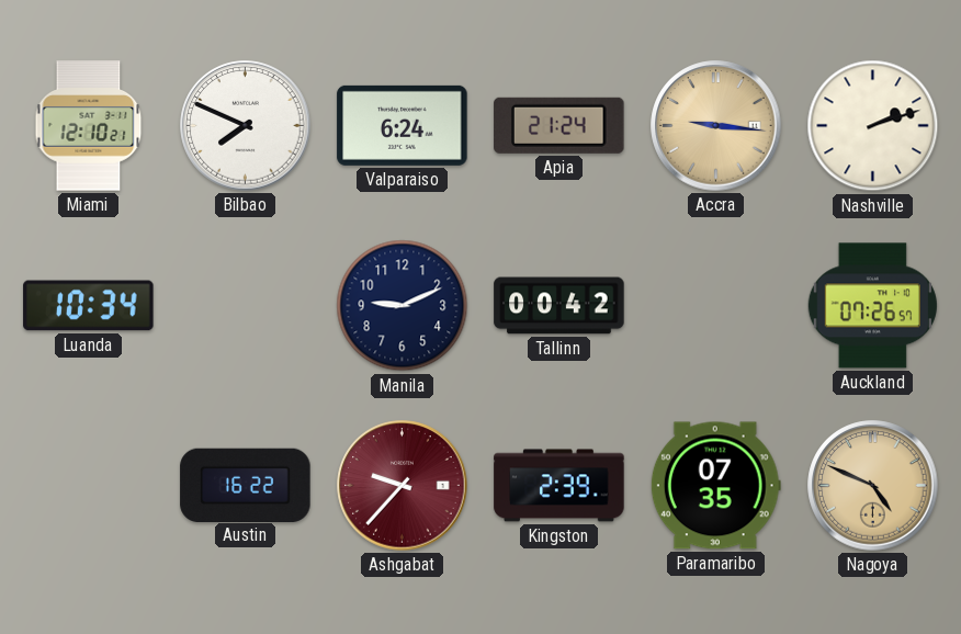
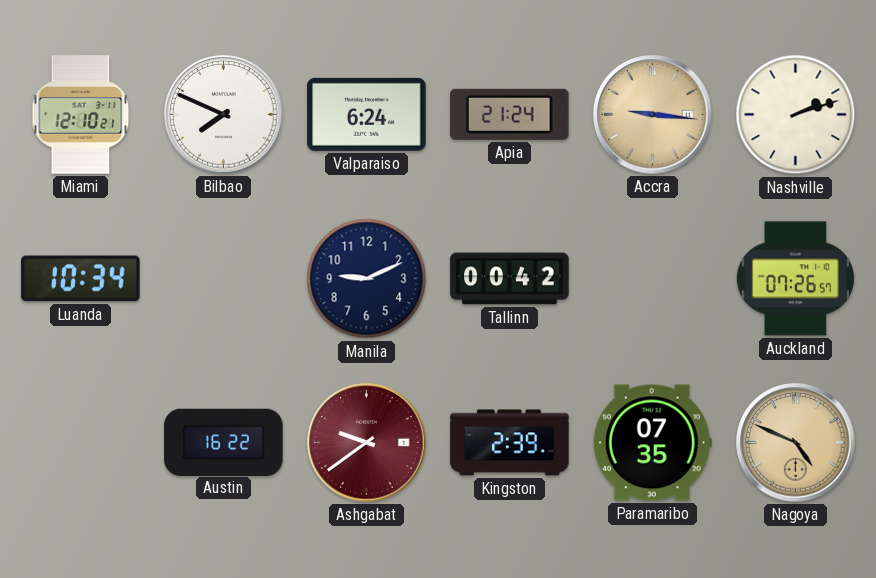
Ashgabat: 9:37 -> 9:39
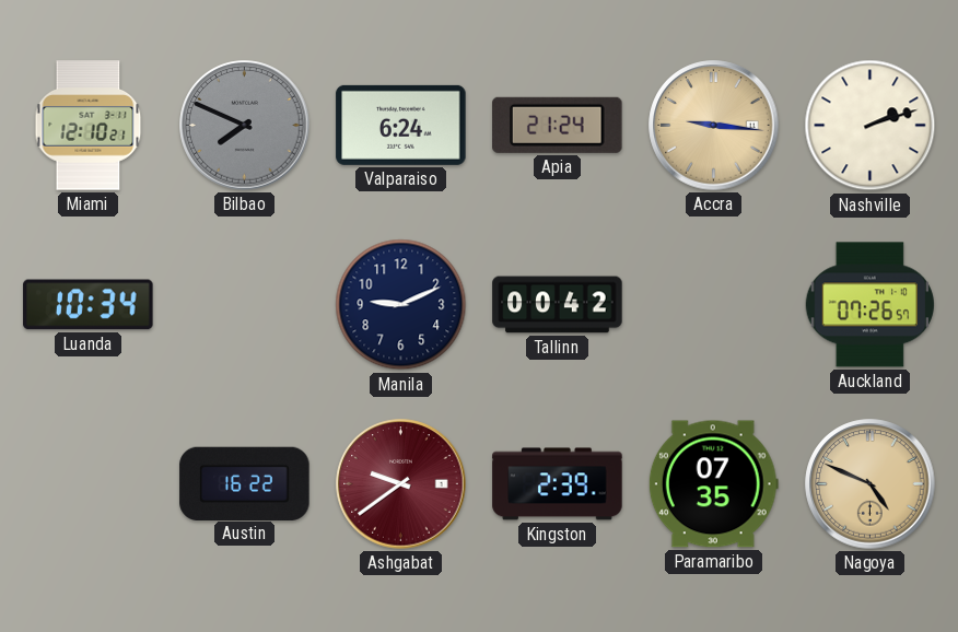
Bilbao dial: white -> grey
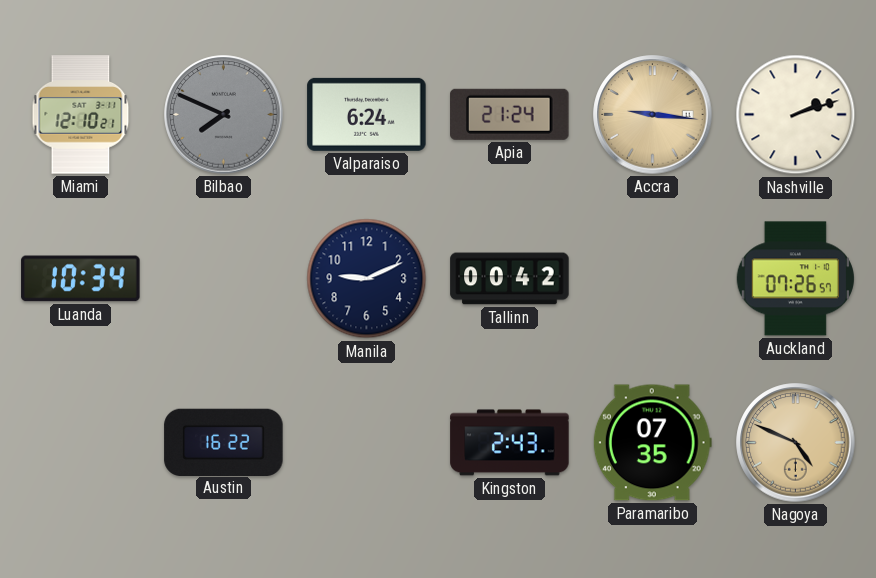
Ashgabat: 9:39 -> none
Kingston: 2:39 -> 2:43
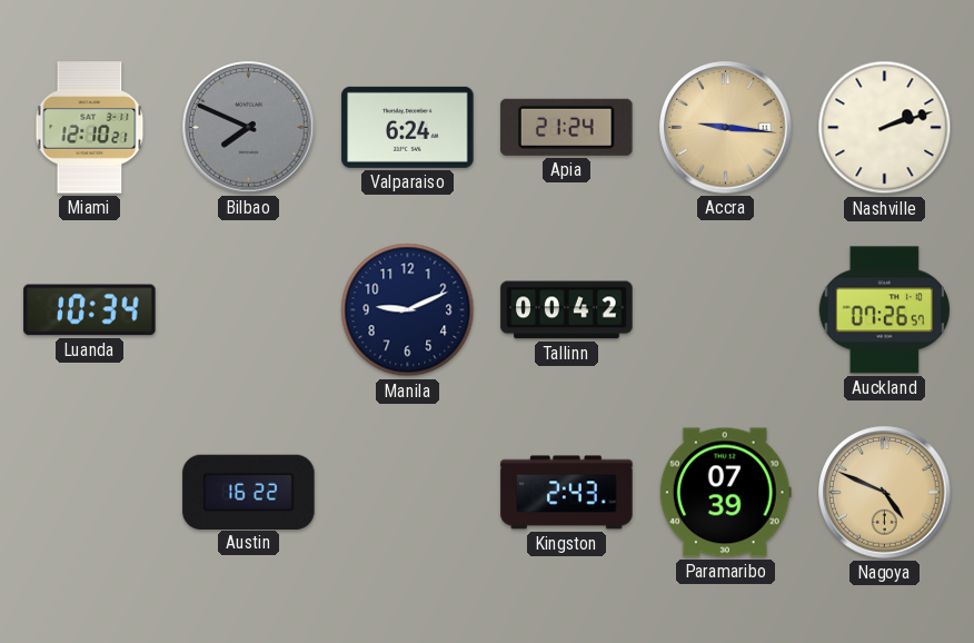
Paramaribo: 07:35 -> 07:39
